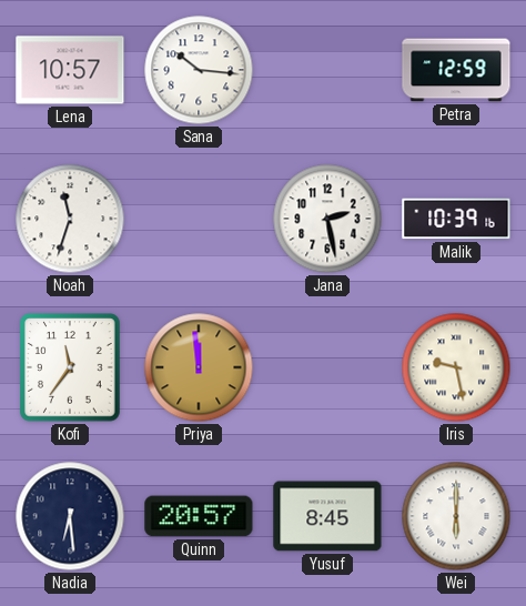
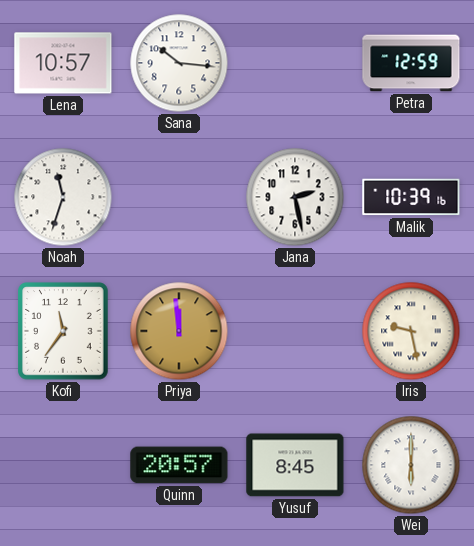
Nadia: 6:29 -> none
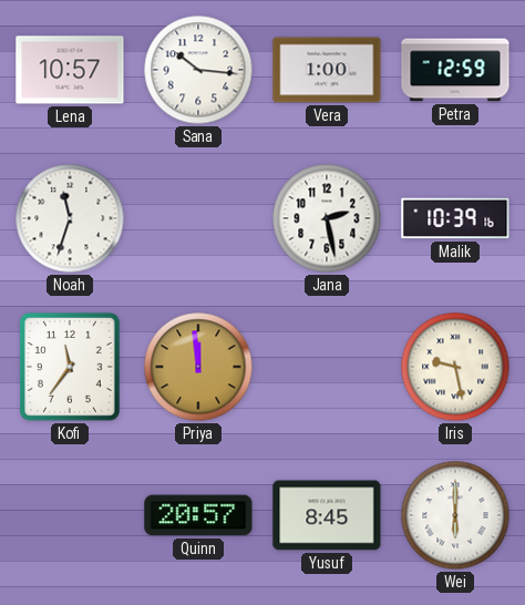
Vera: none -> 1:00
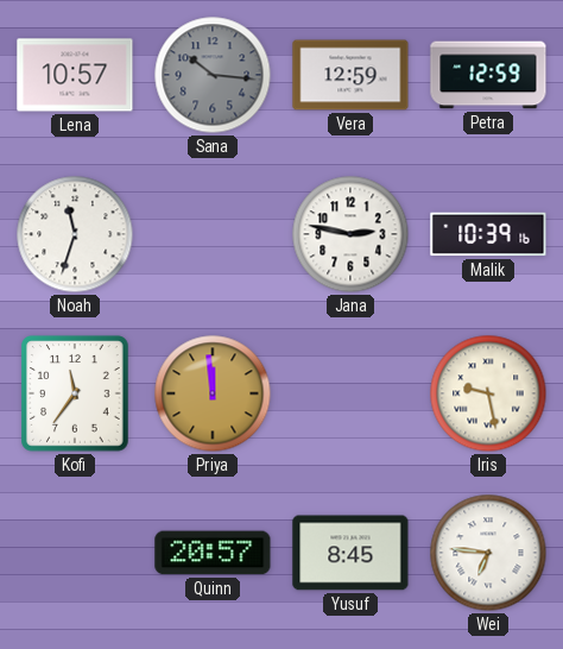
Sana dial: white -> grey
Vera: 1:00 -> 12:59
Jana: 2:28 -> 2:47
Wei: 6:00 -> 6:46
